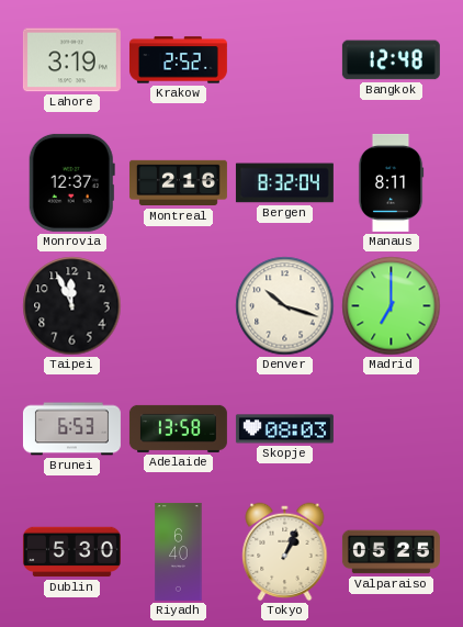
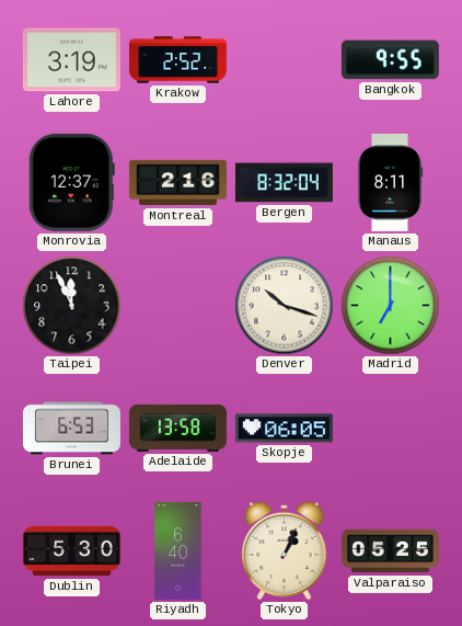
Bangkok: 12:48 -> 9:55
Skopje: 08:03 -> 06:05
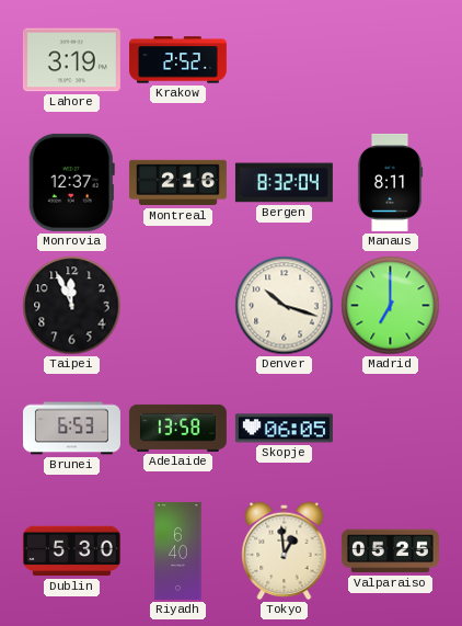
Bangkok: 9:55 -> none
Tokyo: 1:04 -> 12:59
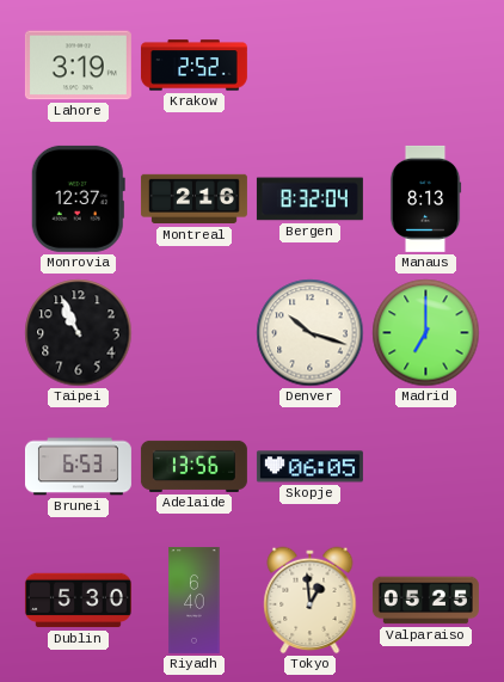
Manaus: 8:11 -> 8:13
Taipei: 11:56 -> 10:56
Adelaide: 13:58 -> 13:56
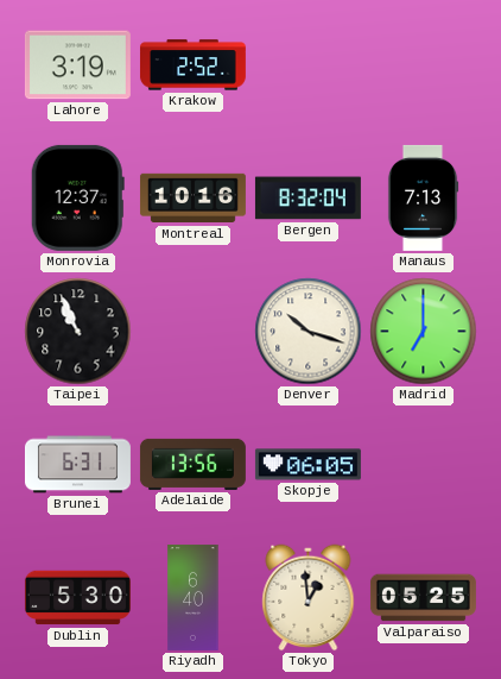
Montreal: 2:16 -> 10:16
Manaus: 8:13 -> 7:13
Brunei: 6:53 -> 6:31
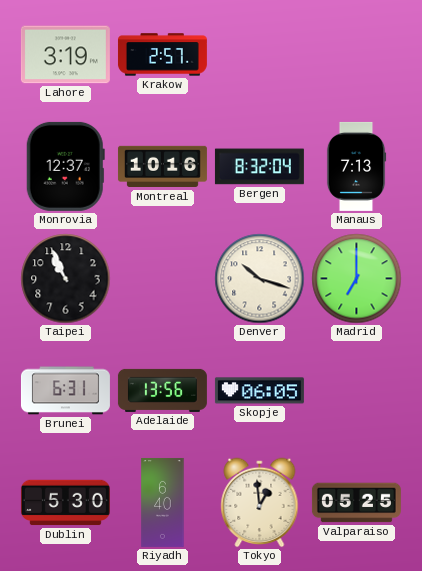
Krakow: 2:52 -> 2:57
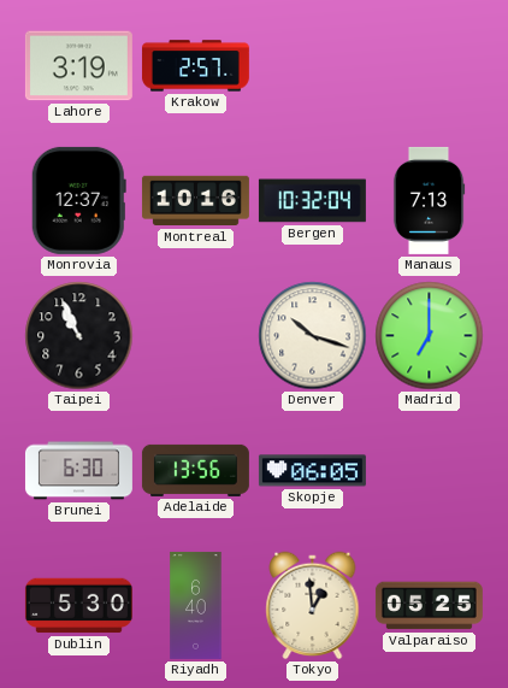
Bergen: 8:32 -> 10:32
Brunei: 6:31 -> 6:30
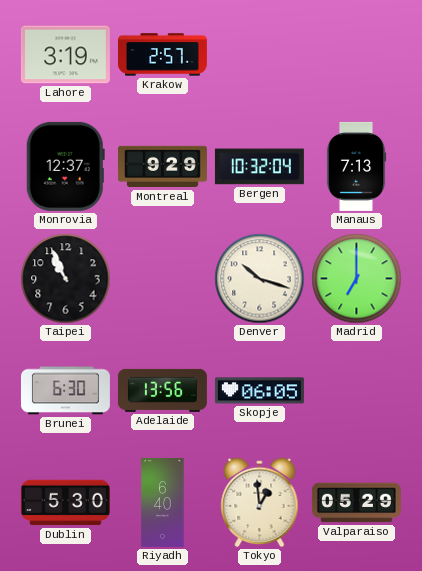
Montreal: 10:16 -> 9:29
Valparaiso: 05:25 -> 05:29
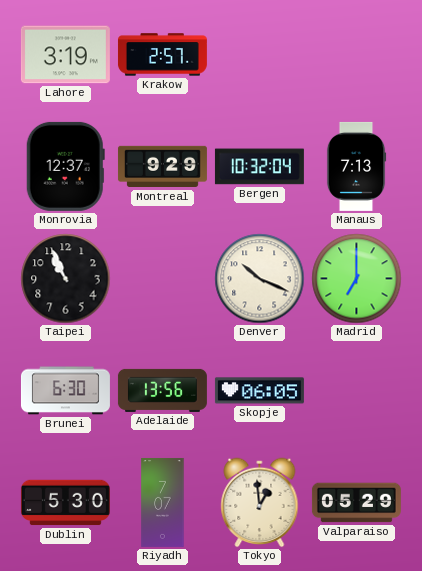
Denver: 10:18 -> 10:19
Riyadh: 6:40 -> 7:07
